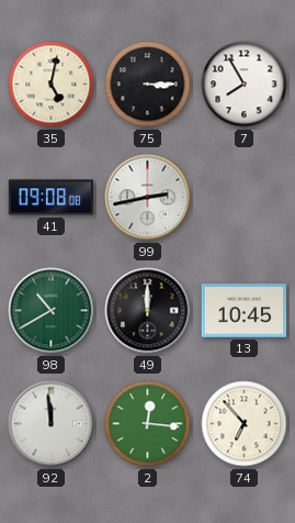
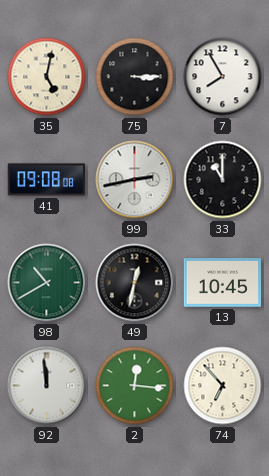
33: none -> 11:00
49: 12:00 -> 12:32
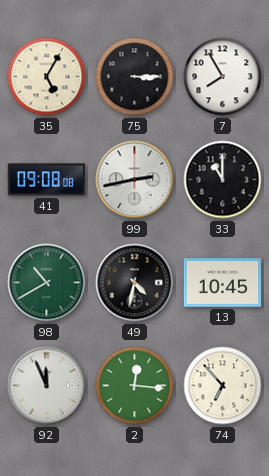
35: 5:02 -> 5:05
49: 12:32 -> 4:32
92: 11:59 -> 11:56
